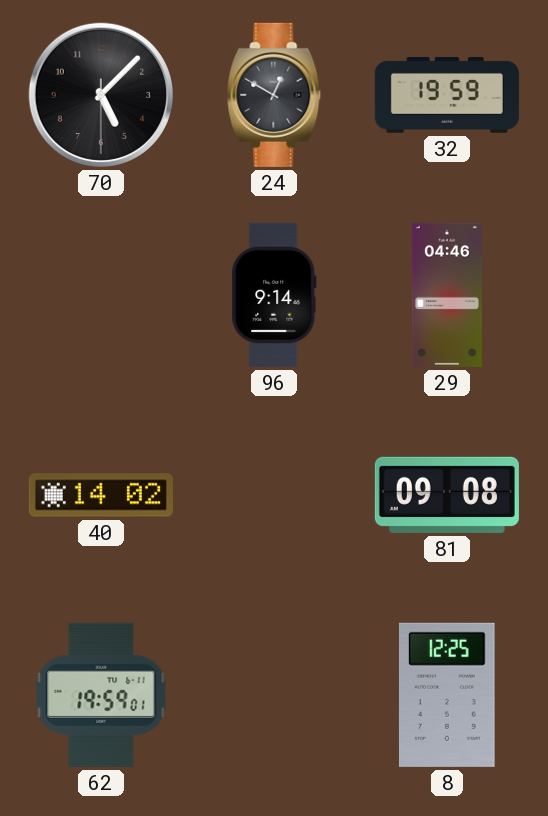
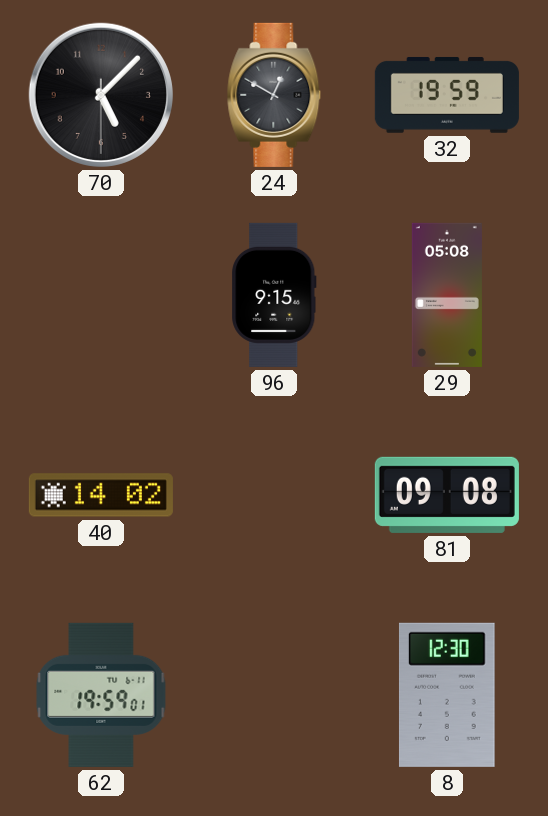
96: 9:14 -> 9:15
29: 04:46 -> 05:08
8: 12:25 -> 12:30
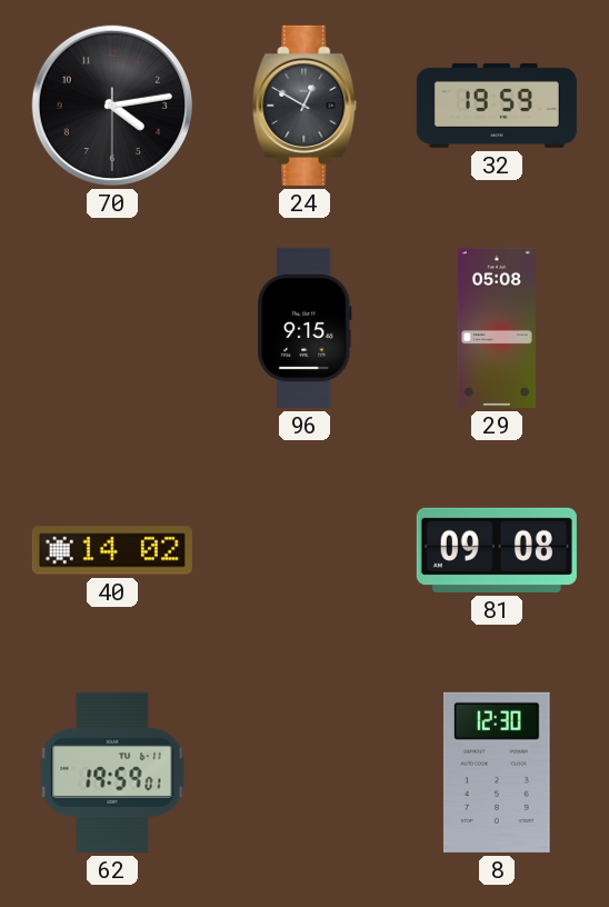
70: 5:07 -> 4:13
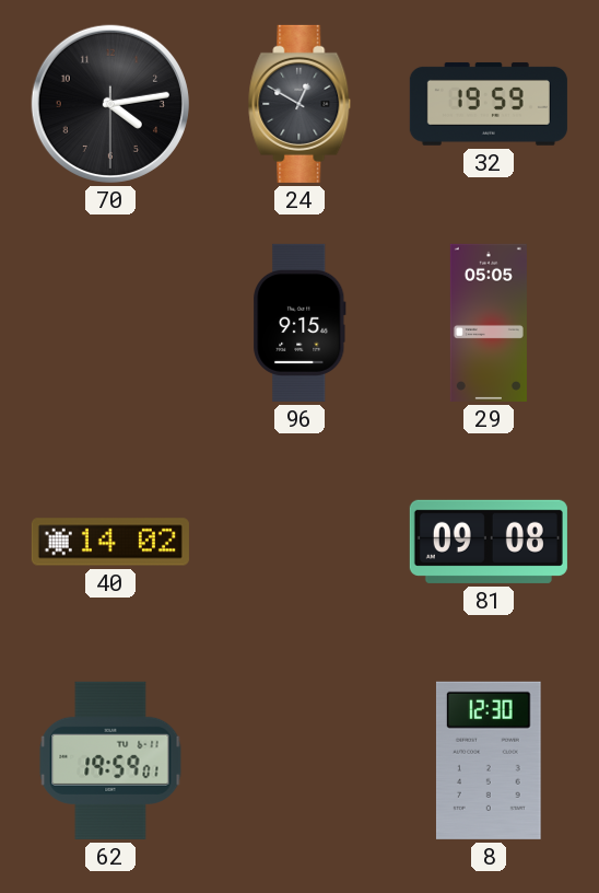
29: 05:08 -> 05:05
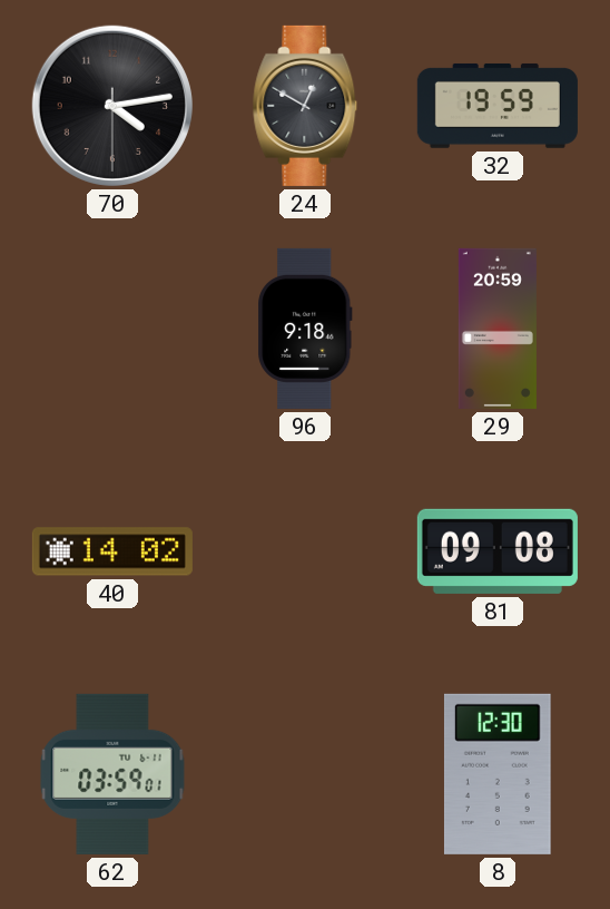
96: 9:15 -> 9:18
29: 05:05 -> 20:59
62: 19:59 -> 03:59
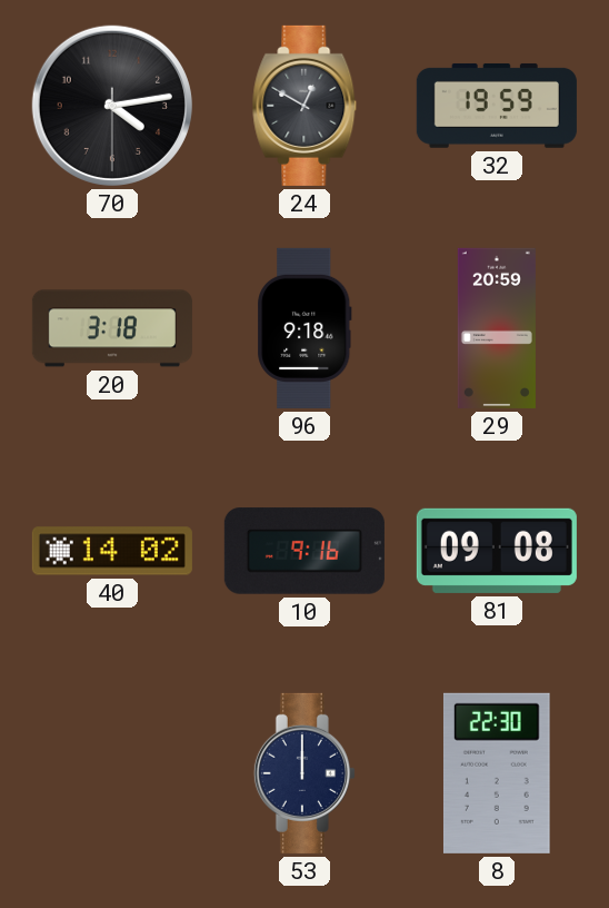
20: none -> 3:18
10: none -> 9:16
62: 03:59 -> none
53: none -> 12:00
8: 12:30 -> 22:30
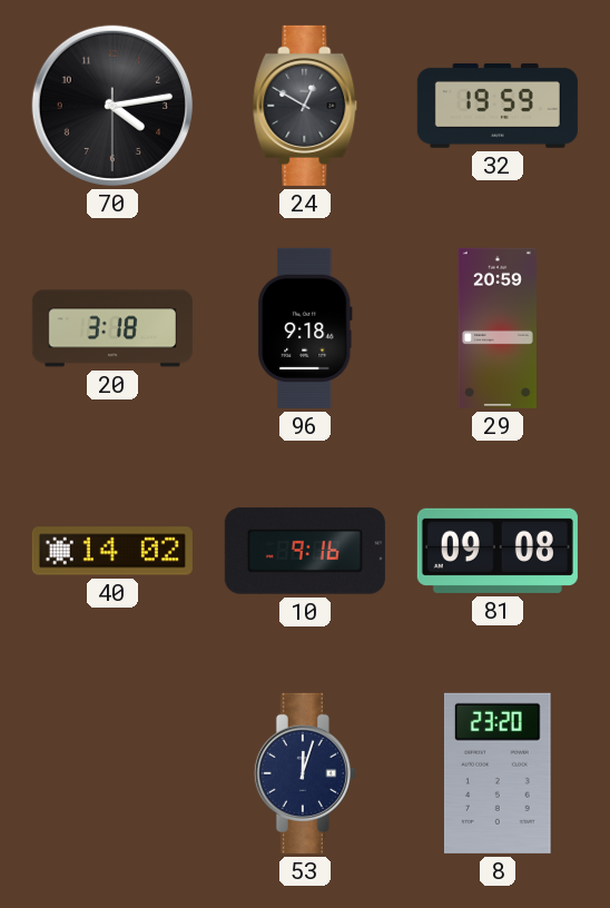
53: 12:00 -> 12:03
8: 22:30 -> 23:20
